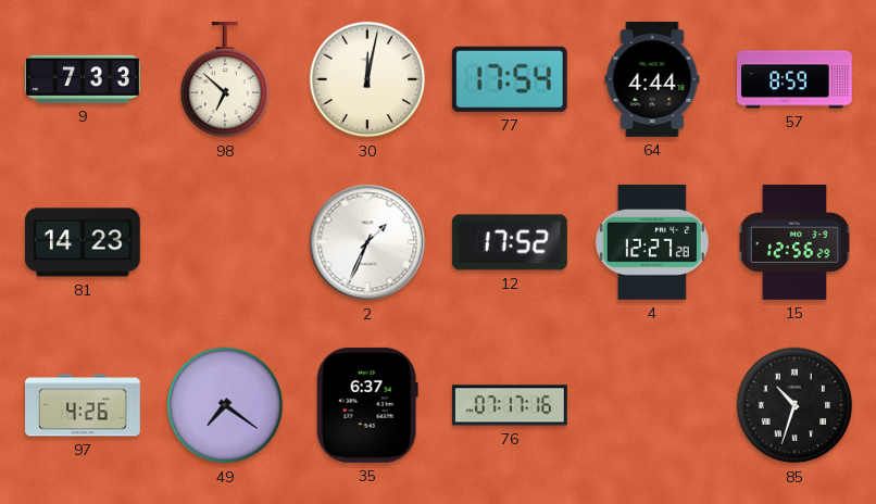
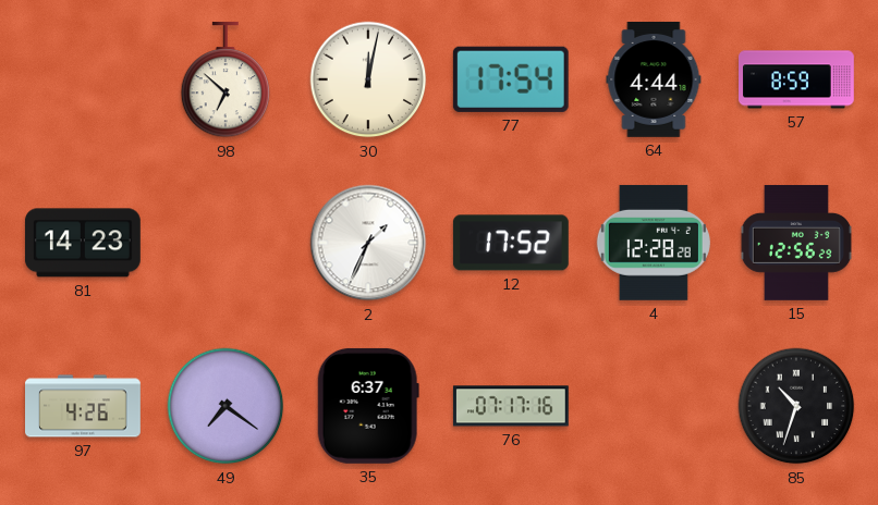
9: 7:33 -> none
4: 12:27 -> 12:28
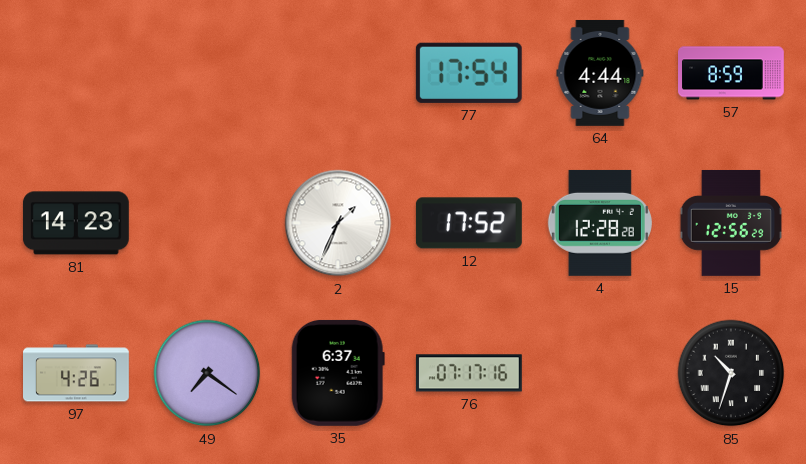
98: 6:52 -> none
30: 12:02 -> none
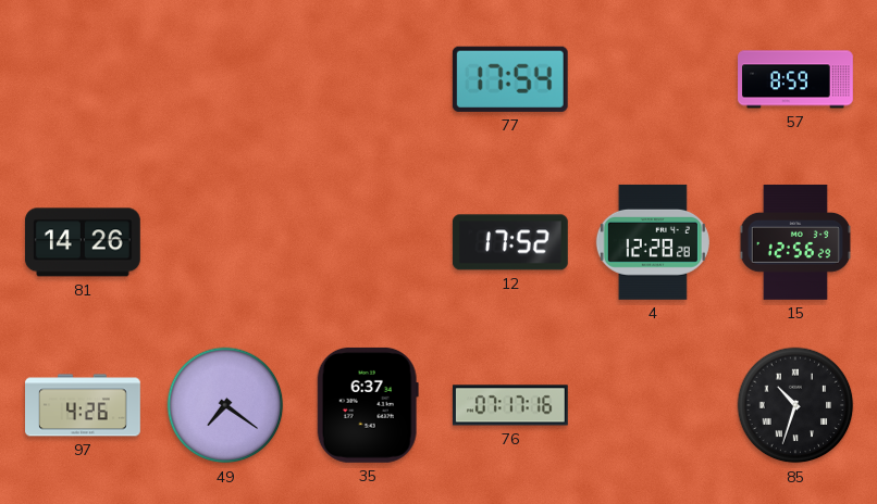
64: 4:44 -> none
81: 14:23 -> 14:26
2: 1:34 -> none
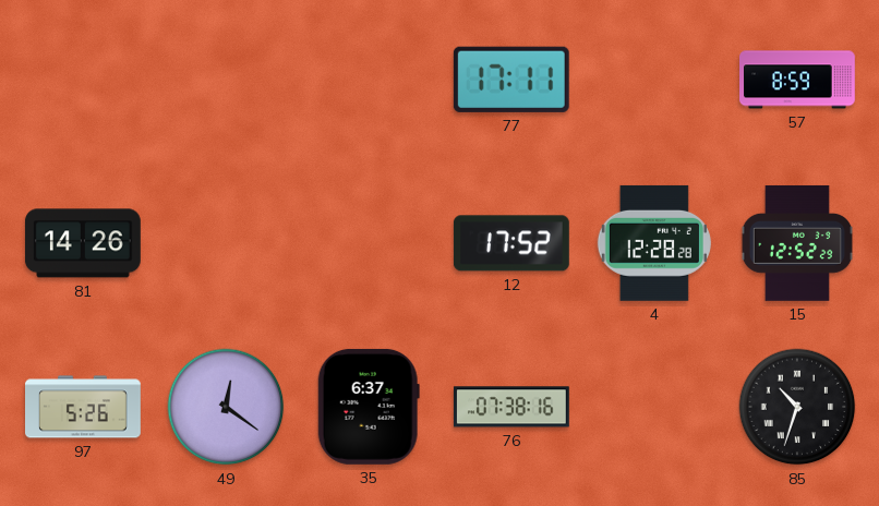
77: 17:54 -> 17:11
15: 12:56 -> 12:52
97: 4:26 -> 5:26
49: 7:21 -> 12:21
76: 07:17 -> 07:38
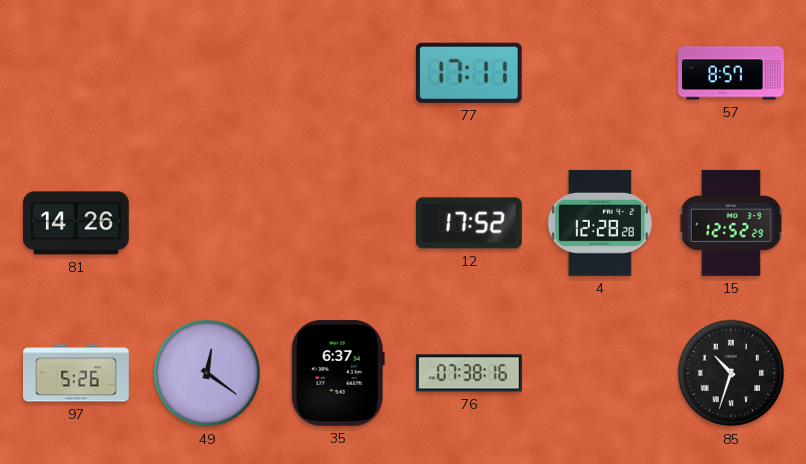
57: 8:59 -> 8:57
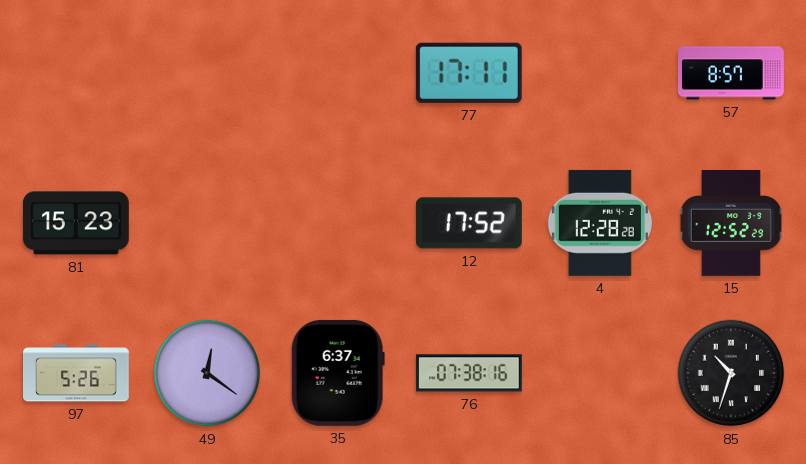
81: 14:26 -> 15:23
